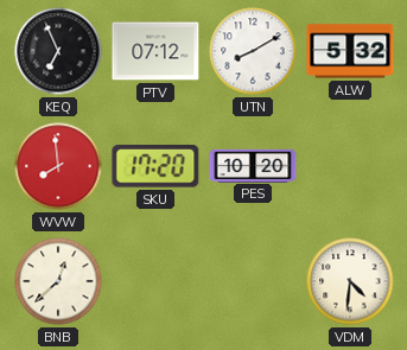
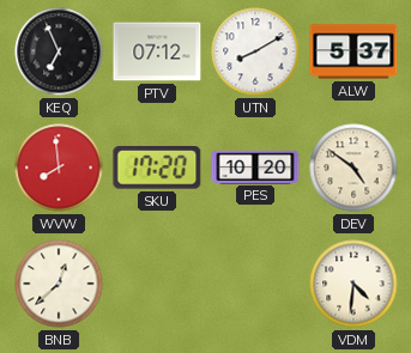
ALW: 5:32 -> 5:37
DEV: none -> 4:51
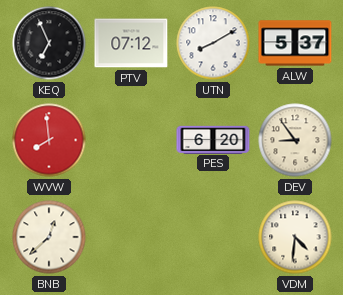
SKU: 17:20 -> none
PES: 10:20 -> 6:20
DEV: 4:51 -> 8:54
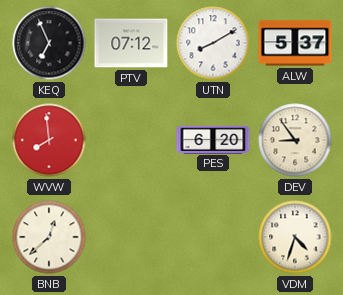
VDM: 4:31 -> 4:33
